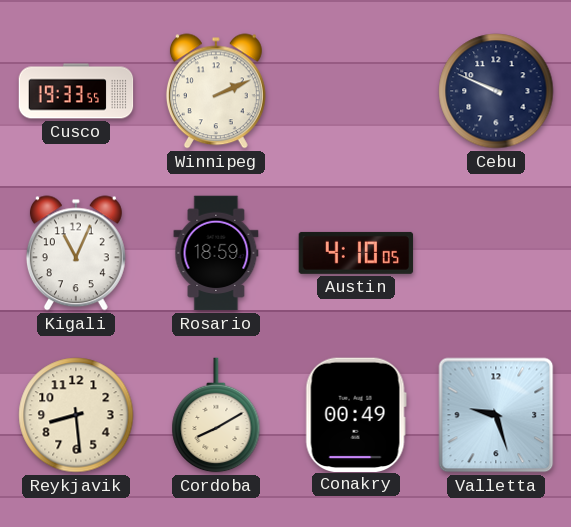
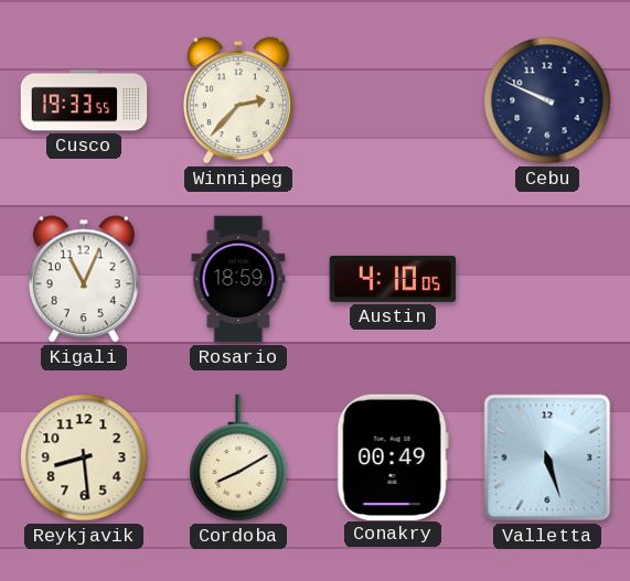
Winnipeg: 2:11 -> 2:37
Valletta: 9:27 -> 5:27
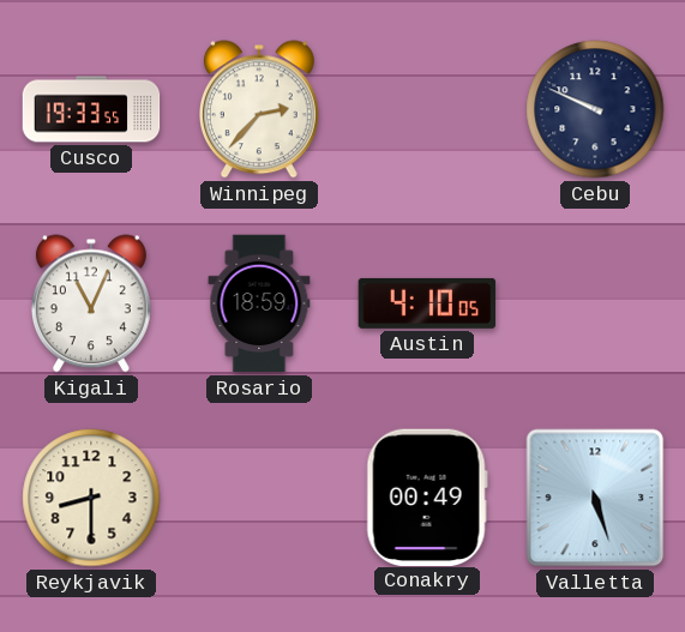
Reykjavik: 8:29 -> 8:30
Cordoba: 8:10 -> none
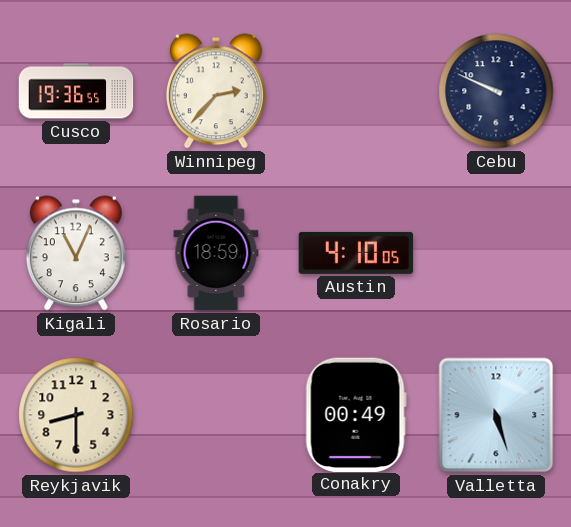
Cusco: 19:33 -> 19:36
